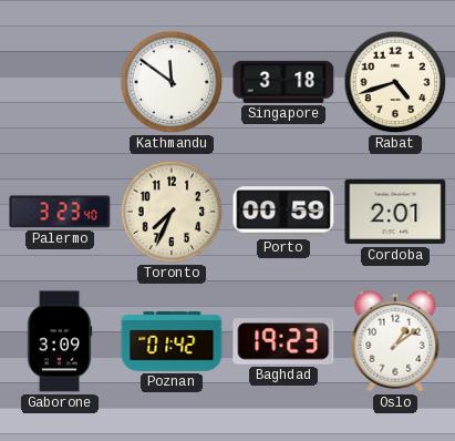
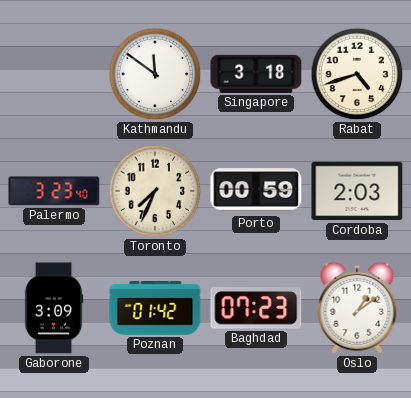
Cordoba: 2:01 -> 2:03
Baghdad: 19:23 -> 07:23
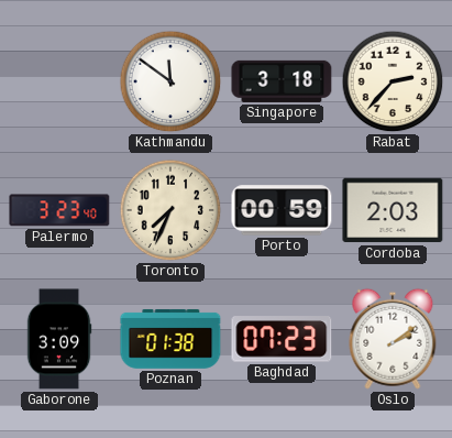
Rabat: 4:42 -> 2:37
Poznan: 01:42 -> 01:38
Oslo: 1:09 -> 2:09
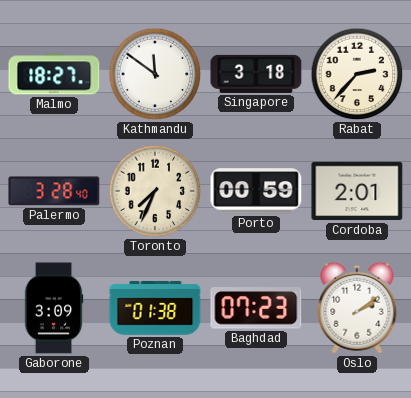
Malmo: none -> 18:27
Palermo: 3:23 -> 3:28
Cordoba: 2:03 -> 2:01
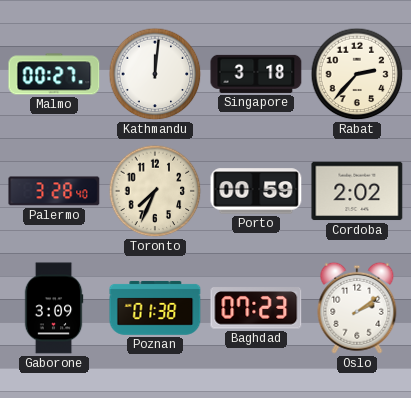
Malmo: 18:27 -> 00:27
Kathmandu: 11:51 -> 12:01
Cordoba: 2:01 -> 2:02
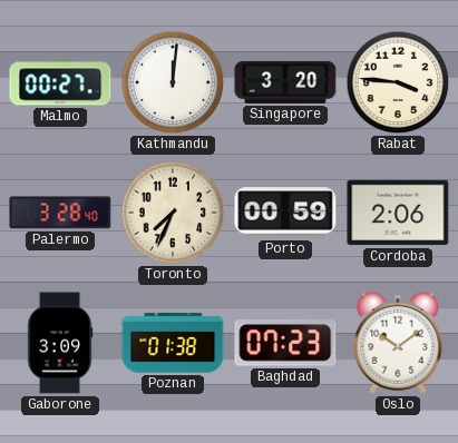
Singapore: 3:18 -> 3:20
Rabat: 2:37 -> 3:46
Cordoba: 2:02 -> 2:06
Oslo: 2:09 -> 10:09
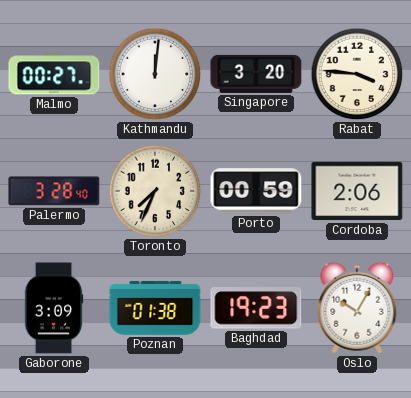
Baghdad: 07:23 -> 19:23
Oslo: 10:09 -> 10:05
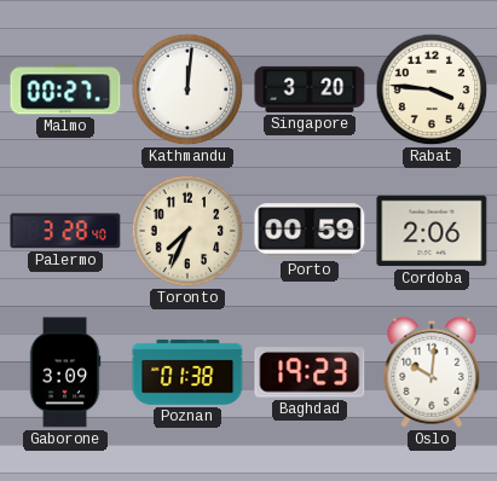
Oslo: 10:05 -> 10:01
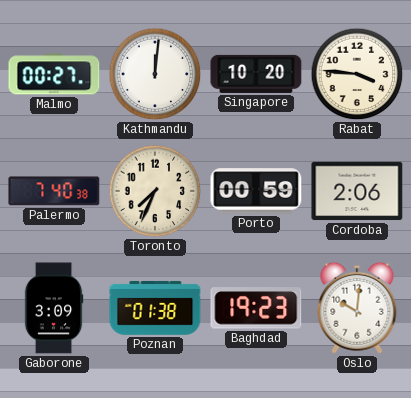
Singapore: 3:20 -> 10:20
Palermo: 3:28 -> 7:40
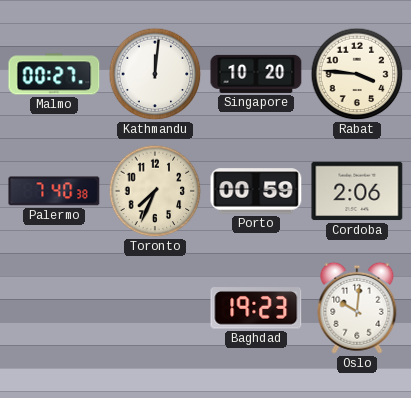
Gaborone: 3:09 -> none
Poznan: 01:38 -> none
